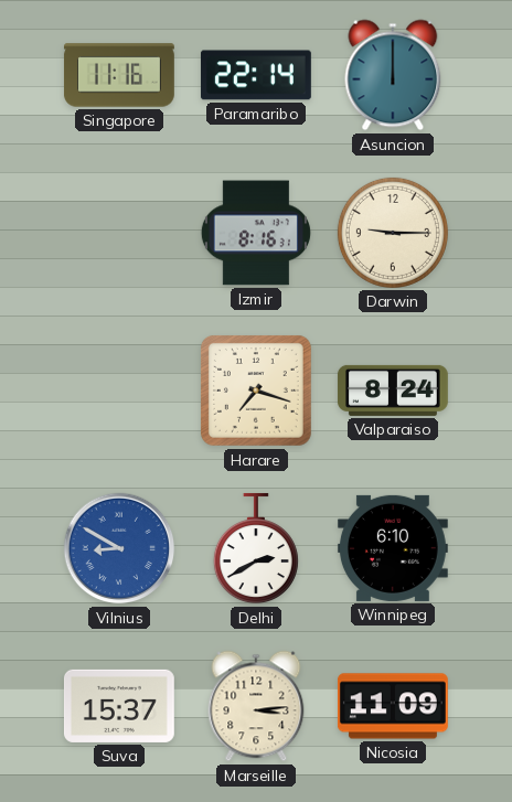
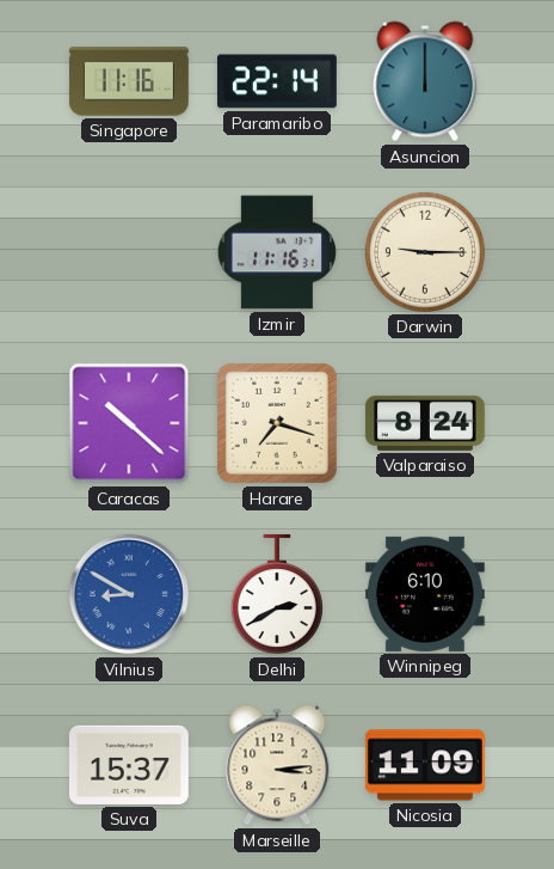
Izmir: 8:16 -> 11:16
Caracas: none -> 10:22
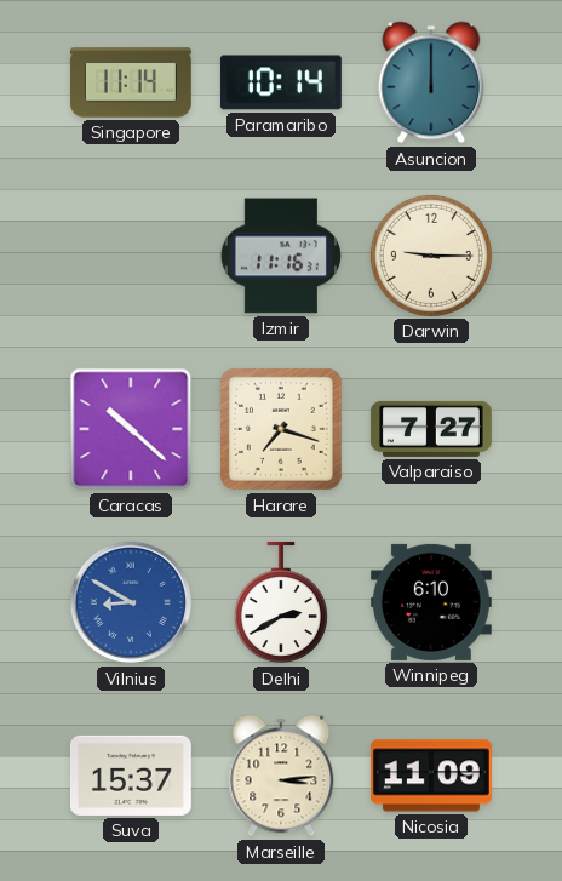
Singapore: 11:16 -> 11:14
Paramaribo: 22:14 -> 10:14
Valparaiso: 8:24 -> 7:27
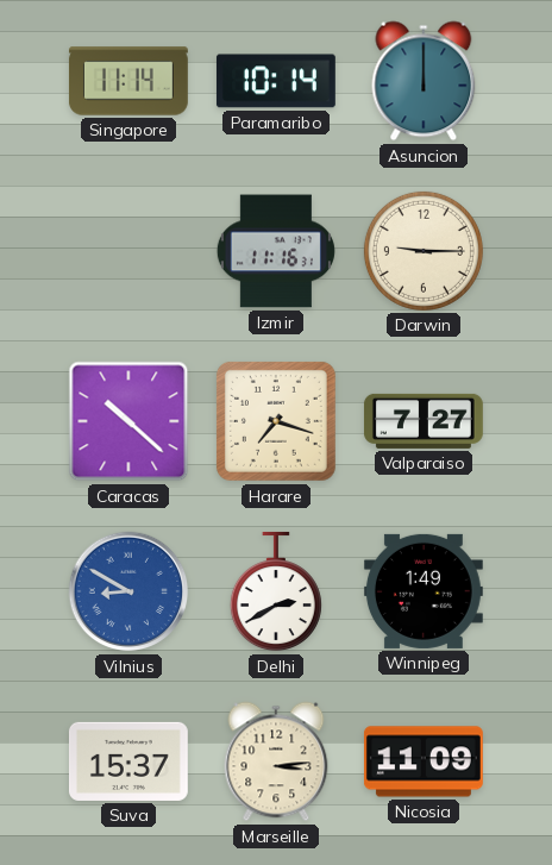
Winnipeg: 6:10 -> 1:49
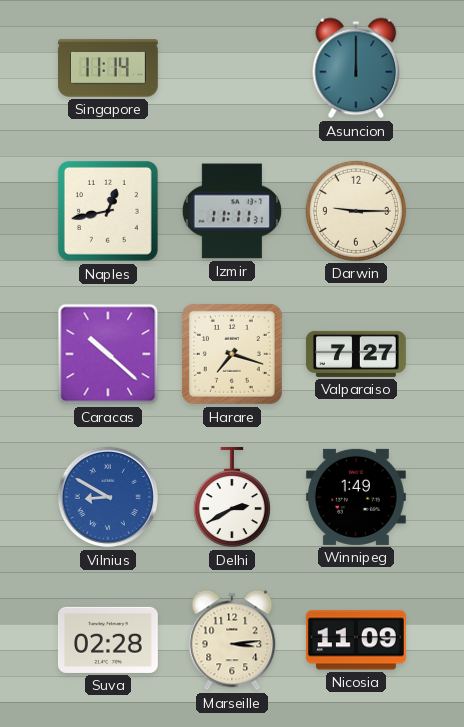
Paramaribo: 10:14 -> none
Naples: none -> 12:43
Izmir: 11:16 -> 11:11
Suva: 15:37 -> 02:28
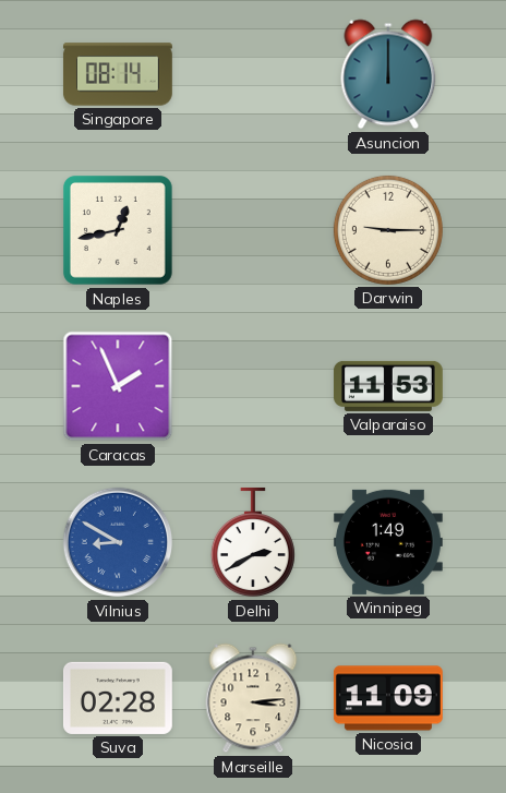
Singapore: 11:14 -> 08:14
Izmir: 11:11 -> none
Caracas: 10:22 -> 1:56
Harare: 7:18 -> none
Valparaiso: 7:27 -> 11:53
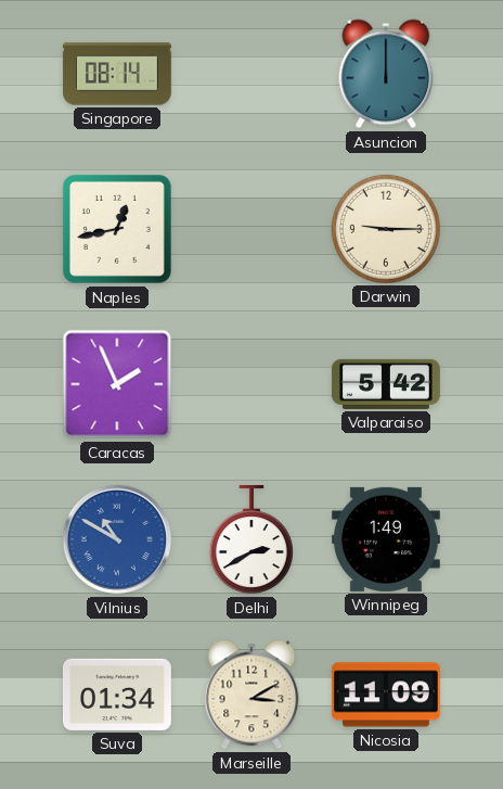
Valparaiso: 11:53 -> 5:42
Vilnius: 8:50 -> 10:50
Suva: 02:28 -> 01:34
Marseille: 3:14 -> 3:10
